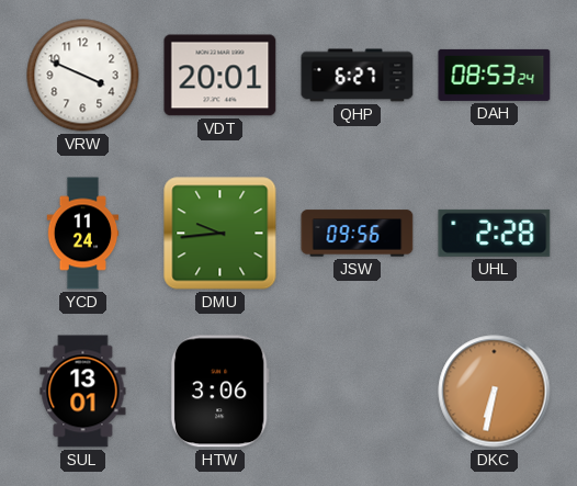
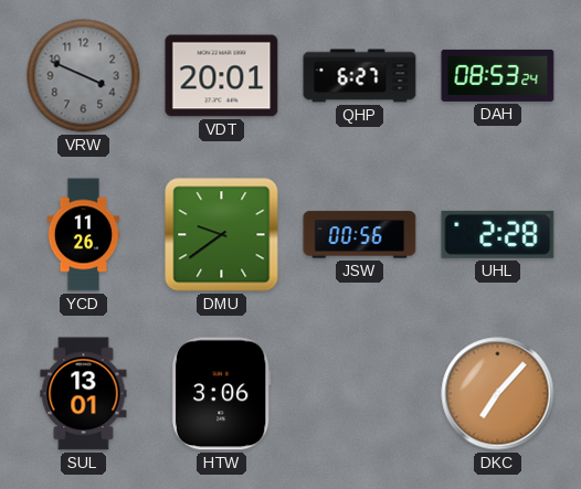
VRW dial: white -> grey
YCD: 11:24 -> 11:26
DMU: 9:44 -> 9:39
JSW: 09:56 -> 00:56
DKC: 6:32 -> 7:07
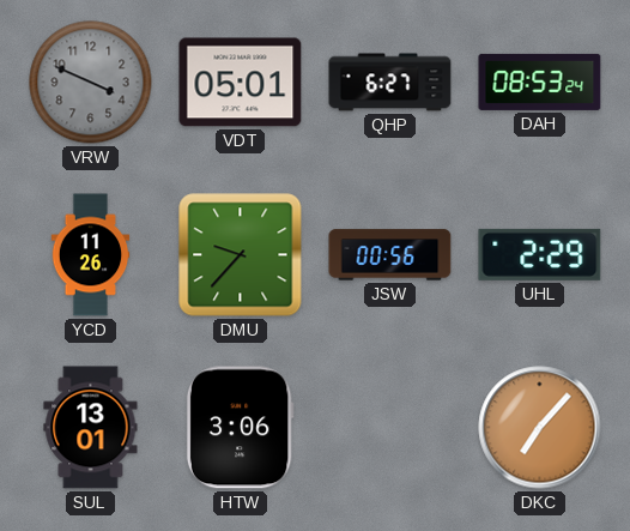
VDT: 20:01 -> 05:01
DMU: 9:39 -> 9:37
UHL: 2:28 -> 2:29
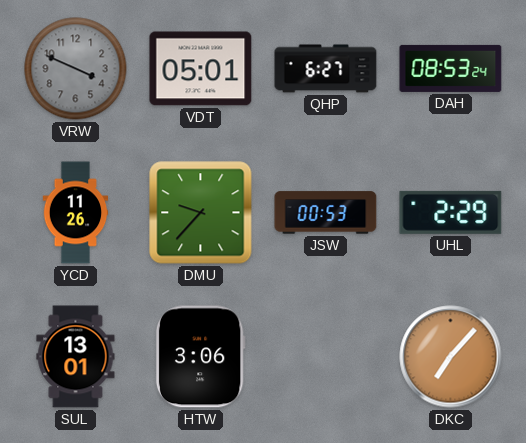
JSW: 00:56 -> 00:53
